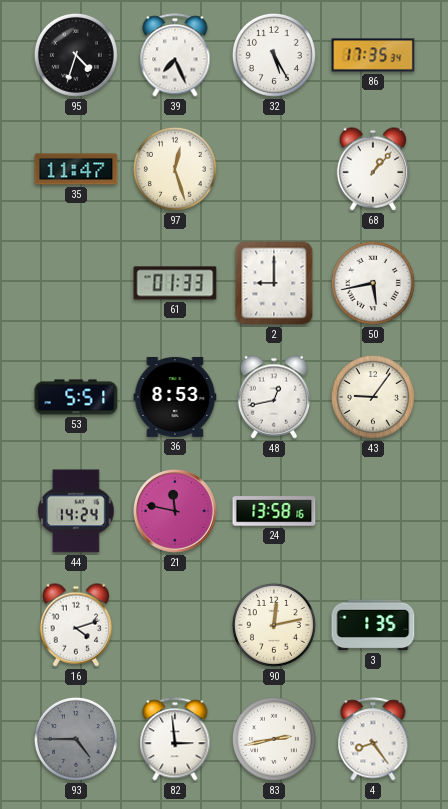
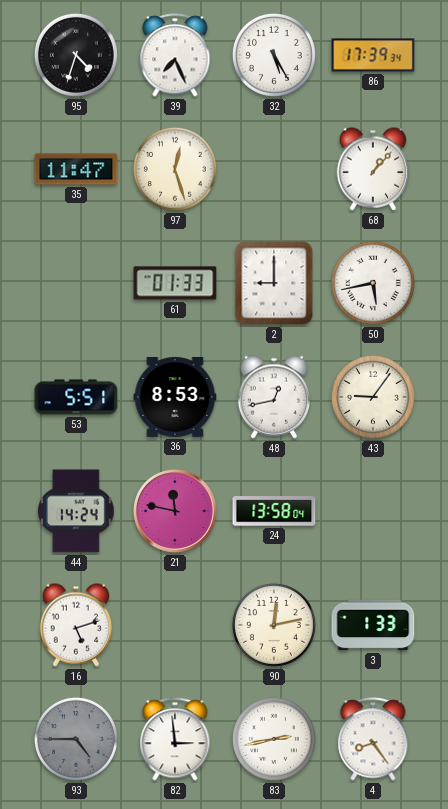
86: 17:35 -> 17:39
24: 13:58:16 -> 13:58:04
16: 4:12 -> 5:12
3: 1:35 -> 1:33
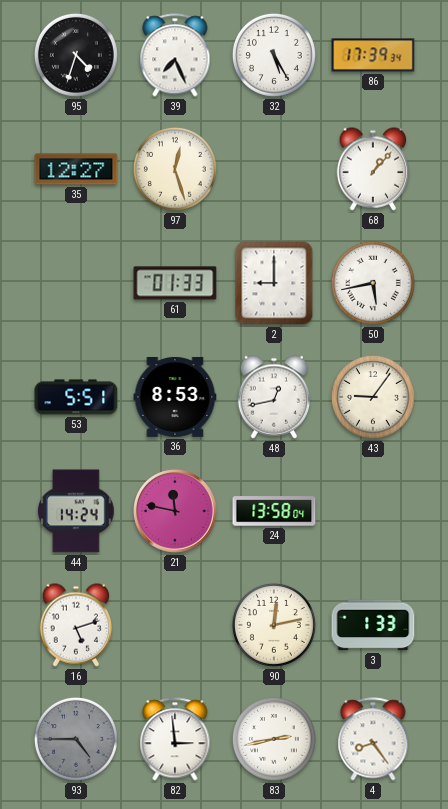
35: 11:47 -> 12:27
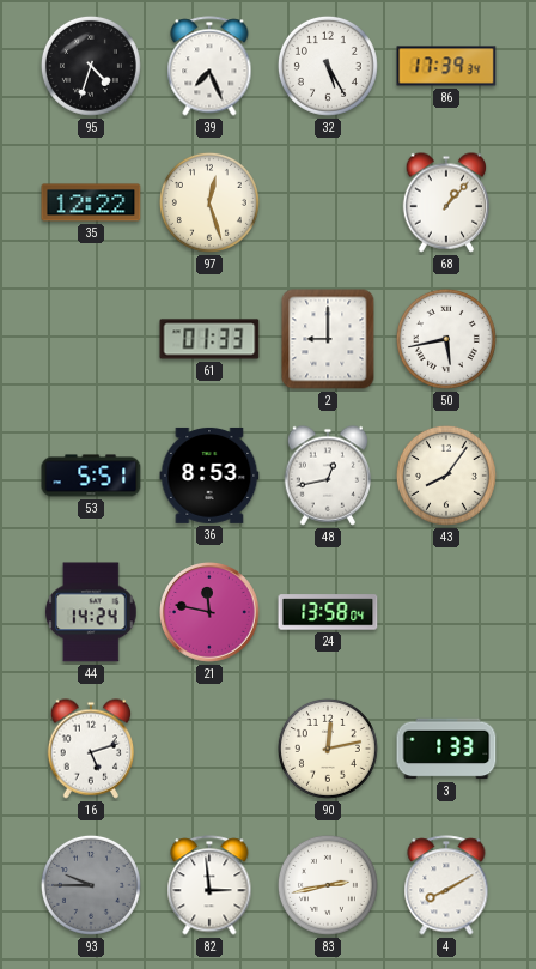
35: 12:27 -> 12:22
43: 9:06 -> 8:06
93: 4:45 -> 9:45
4: 8:24 -> 8:10
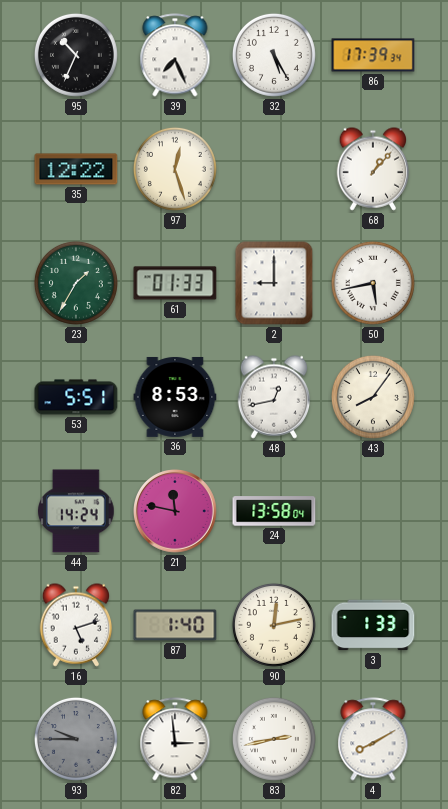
95: 4:33 -> 10:34
23: none -> 1:35
87: none -> 1:40
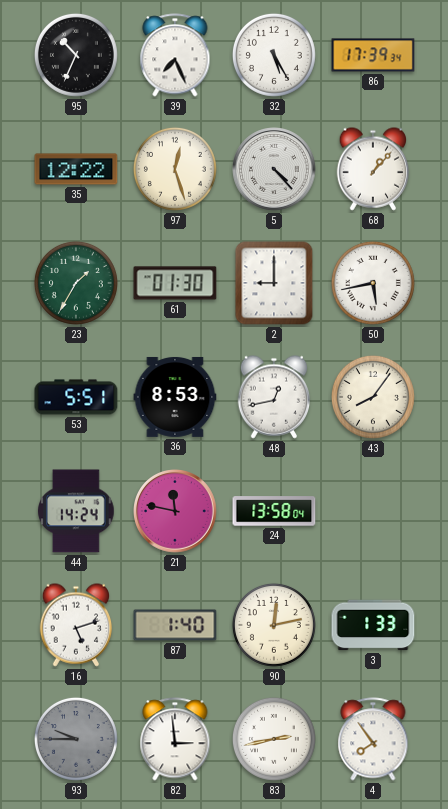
5: none -> 4:23
61: 01:33 -> 01:30
4: 8:10 -> 7:54
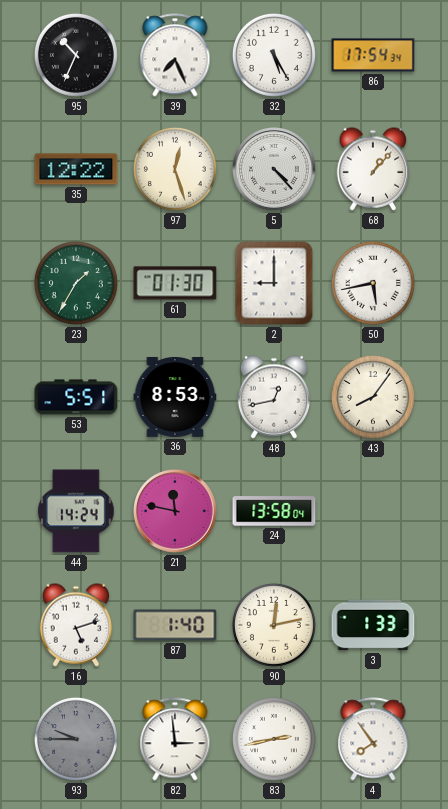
86: 17:39 -> 17:54
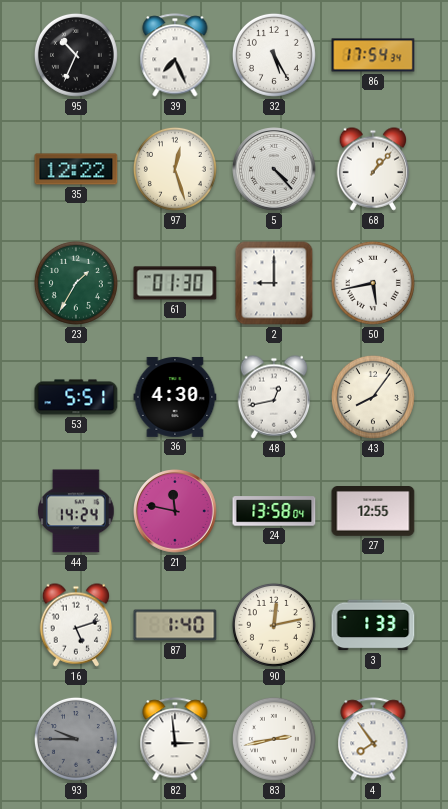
36: 8:53 -> 4:30
27: none -> 12:55
